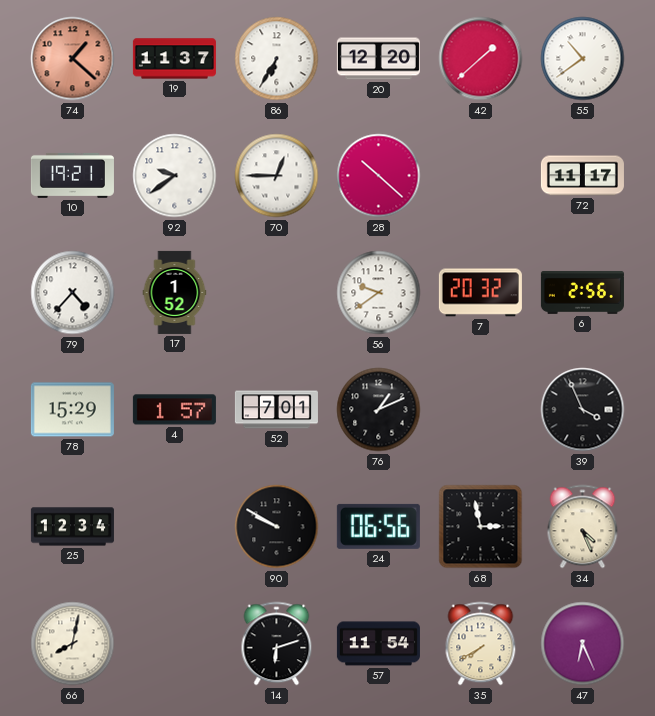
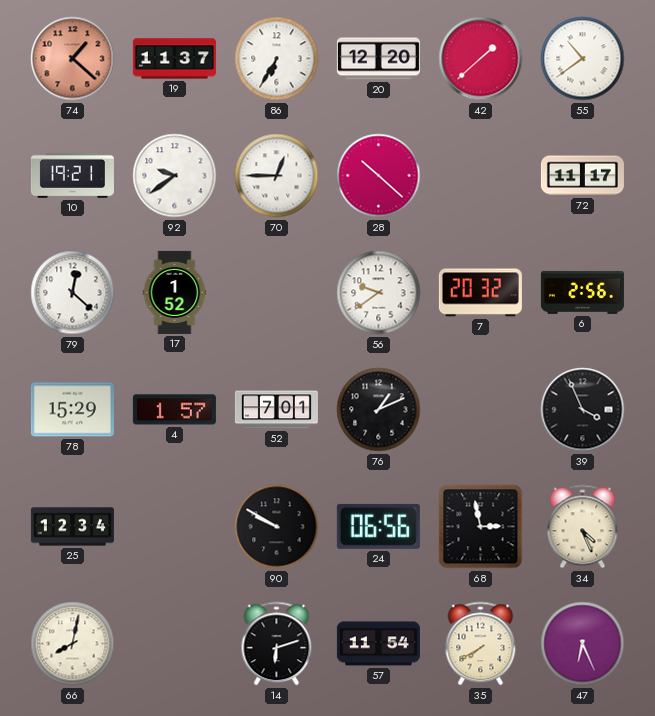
79: 4:37 -> 12:22
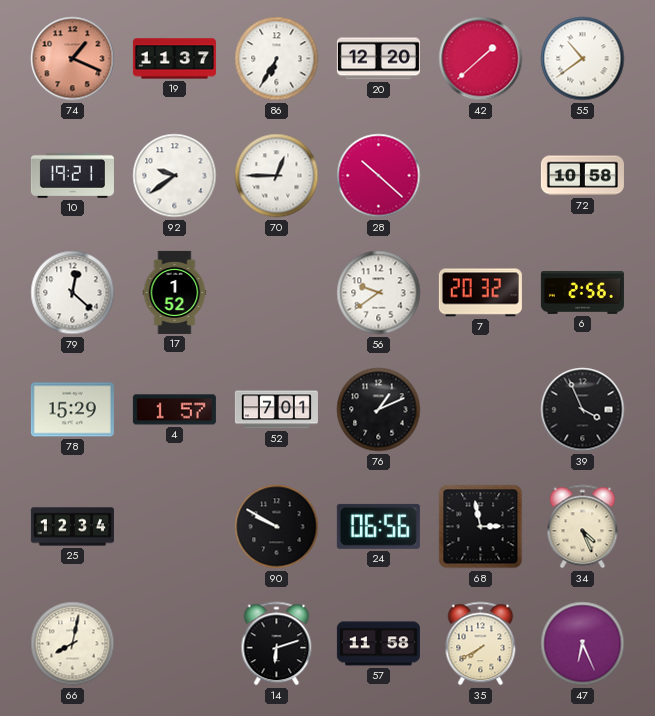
74: 1:22 -> 1:19
72: 11:17 -> 10:58
57: 11:54 -> 11:58
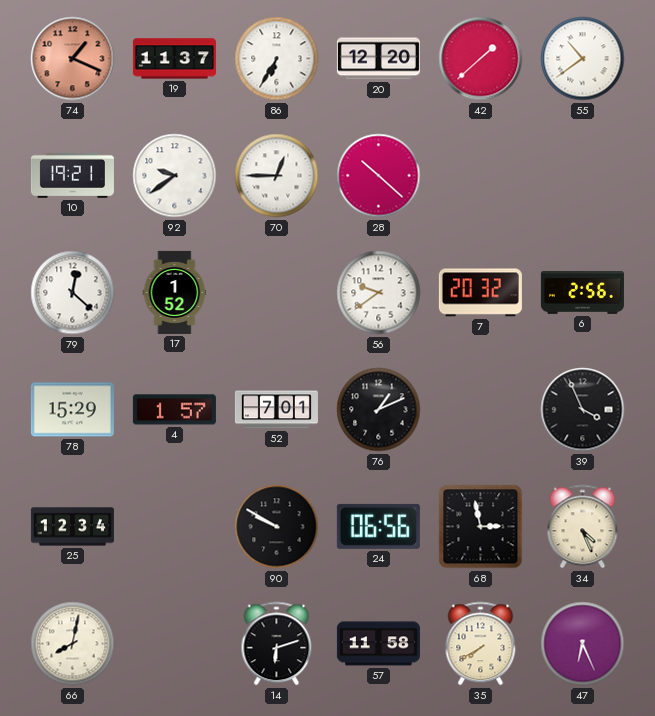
72: 10:58 -> none
